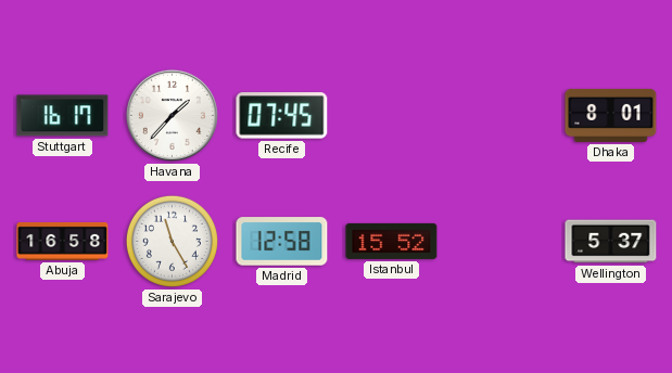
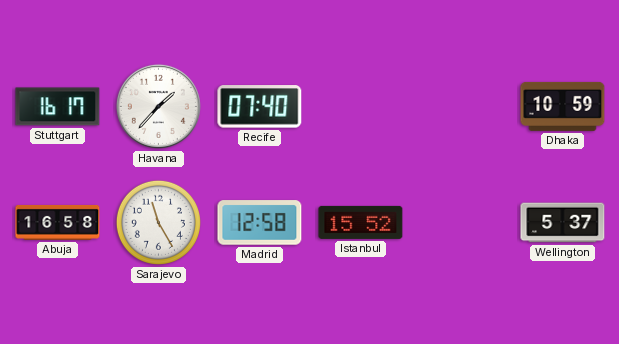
Recife: 07:45 -> 07:40
Dhaka: 8:01 -> 10:59
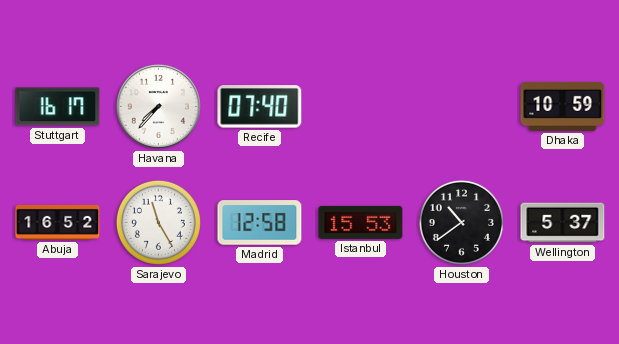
Havana: 1:37 -> 7:37
Abuja: 16:58 -> 16:52
Istanbul: 15:52 -> 15:53
Houston: none -> 10:39
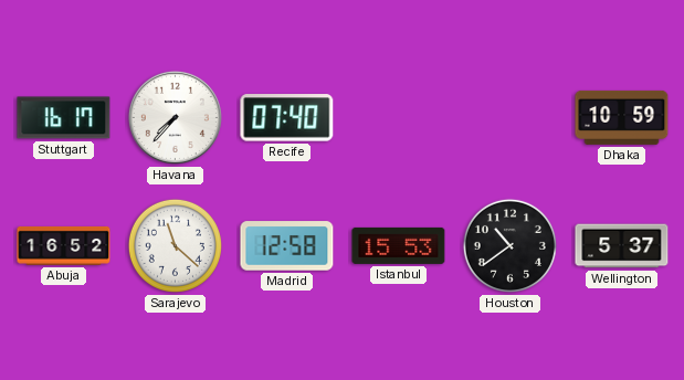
Sarajevo: 11:25 -> 11:22
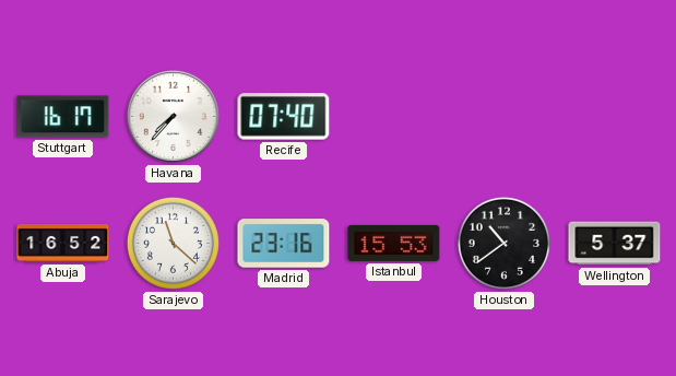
Dhaka: 10:59 -> none
Madrid: 12:58 -> 23:16
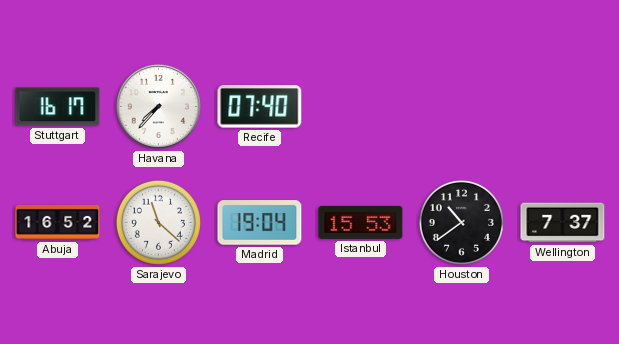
Madrid: 23:16 -> 19:04
Wellington: 5:37 -> 7:37
